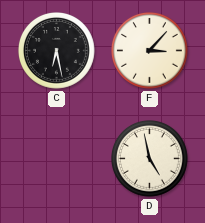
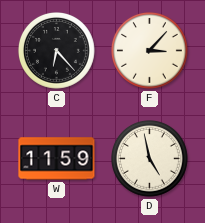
C: 6:28 -> 6:23
W: none -> 11:59
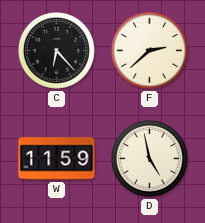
F: 3:07 -> 2:38
